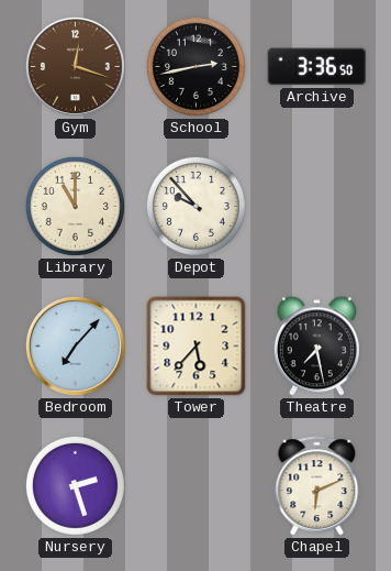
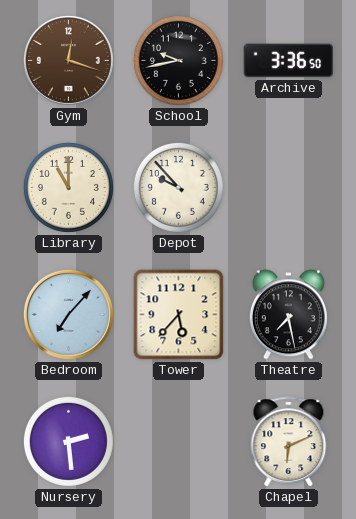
School: 2:43 -> 9:43
Nursery: 2:27 -> 2:29
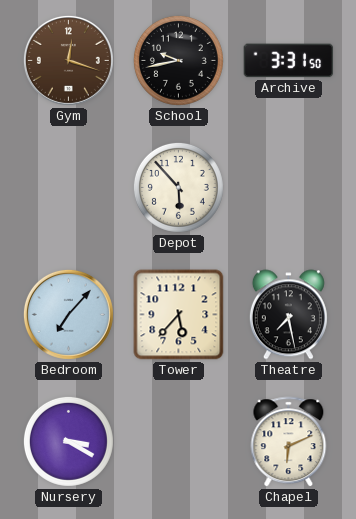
Archive: 3:36 -> 3:31
Library: 11:00 -> none
Depot: 9:53 -> 5:53
Nursery: 2:29 -> 3:20
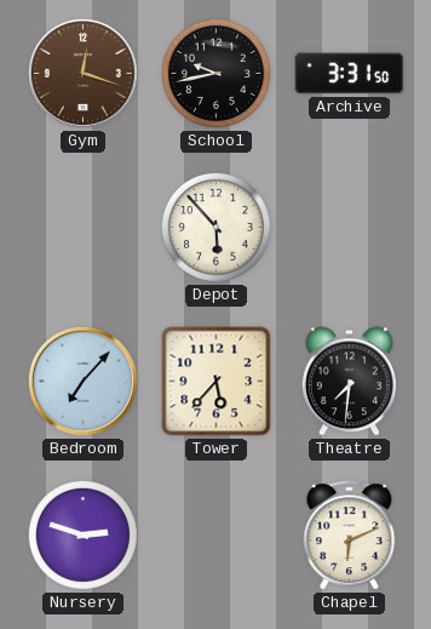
Theatre: 7:28 -> 7:31
Nursery: 3:20 -> 2:48
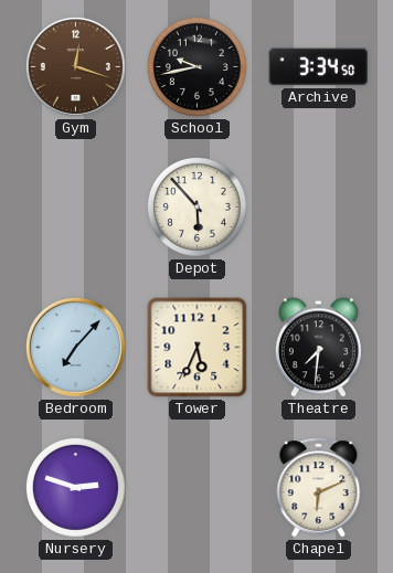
Archive: 3:31 -> 3:34
Tower: 5:37 -> 5:34
